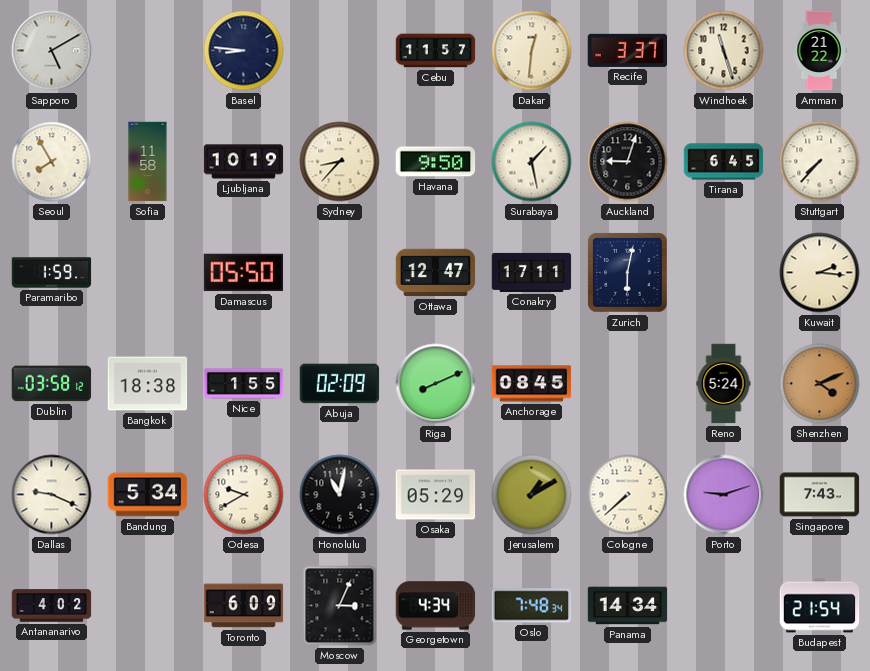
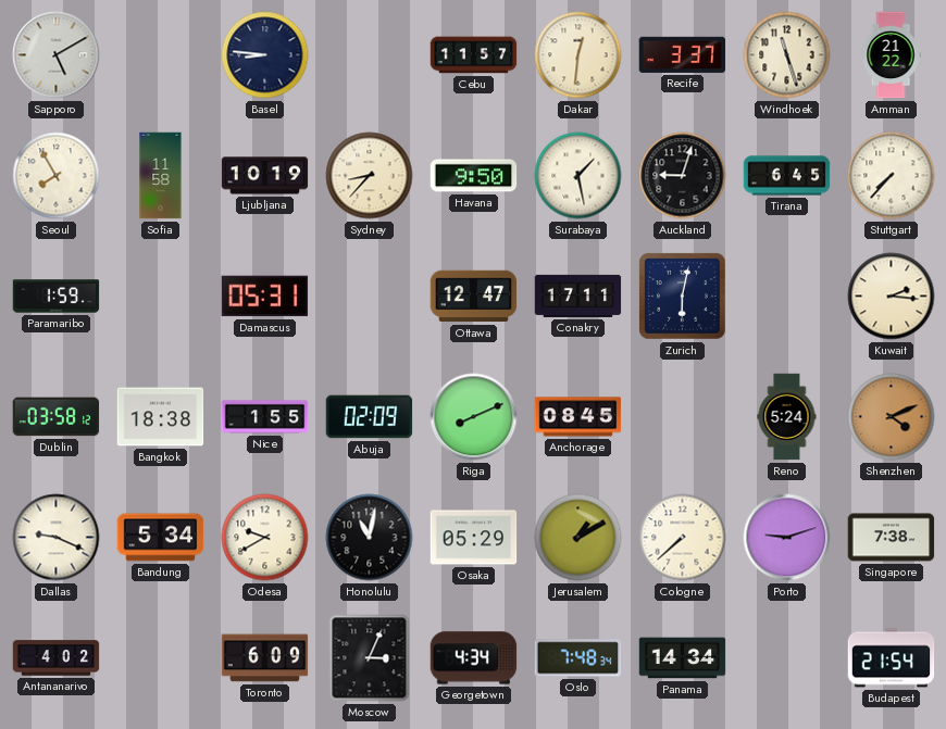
Damascus: 05:50 -> 05:31
Singapore: 7:43 -> 7:38
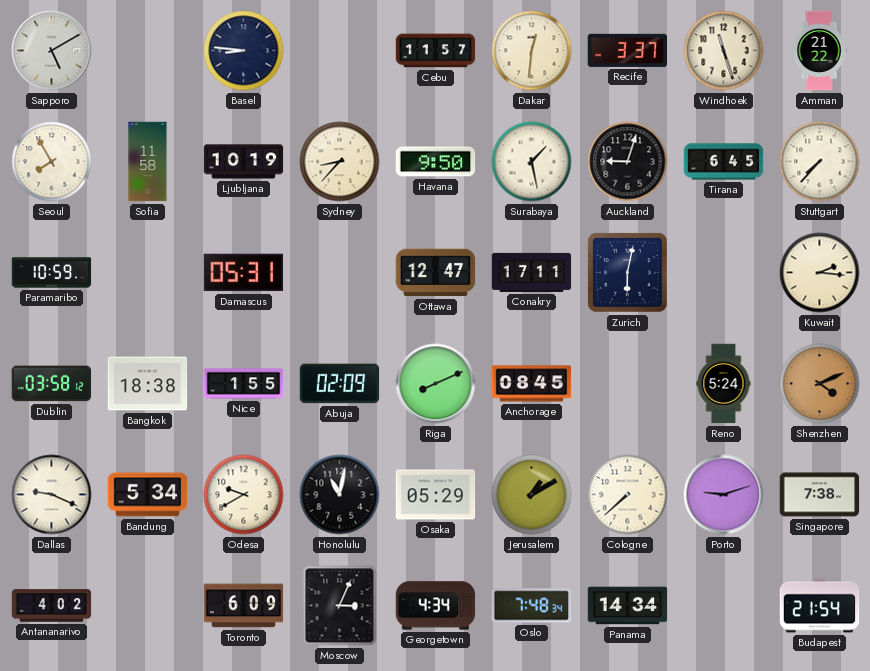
Paramaribo: 1:59 -> 10:59
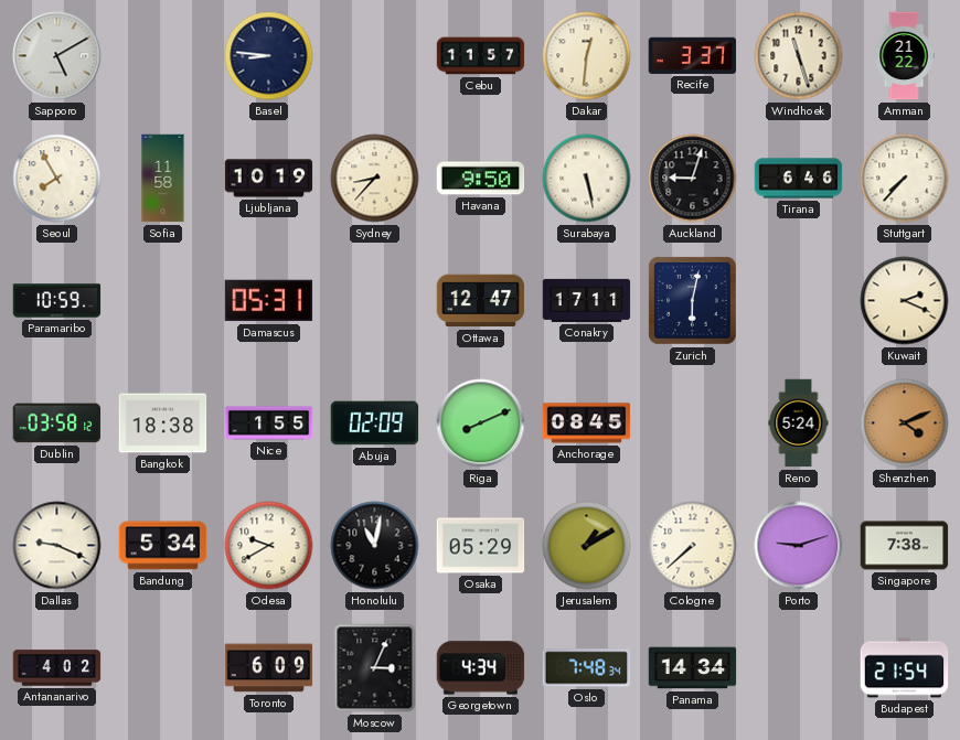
Surabaya: 1:28 -> 5:28
Tirana: 6:45 -> 6:46
Kuwait: 2:16 -> 2:19
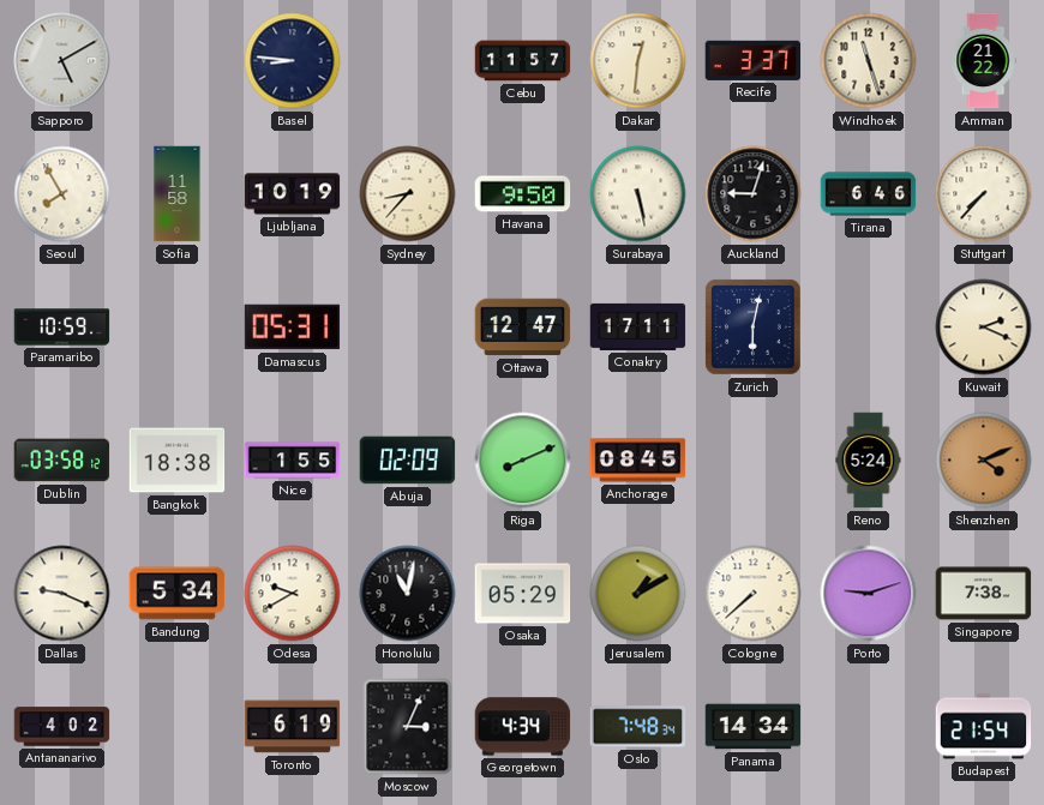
Toronto: 6:09 -> 6:19
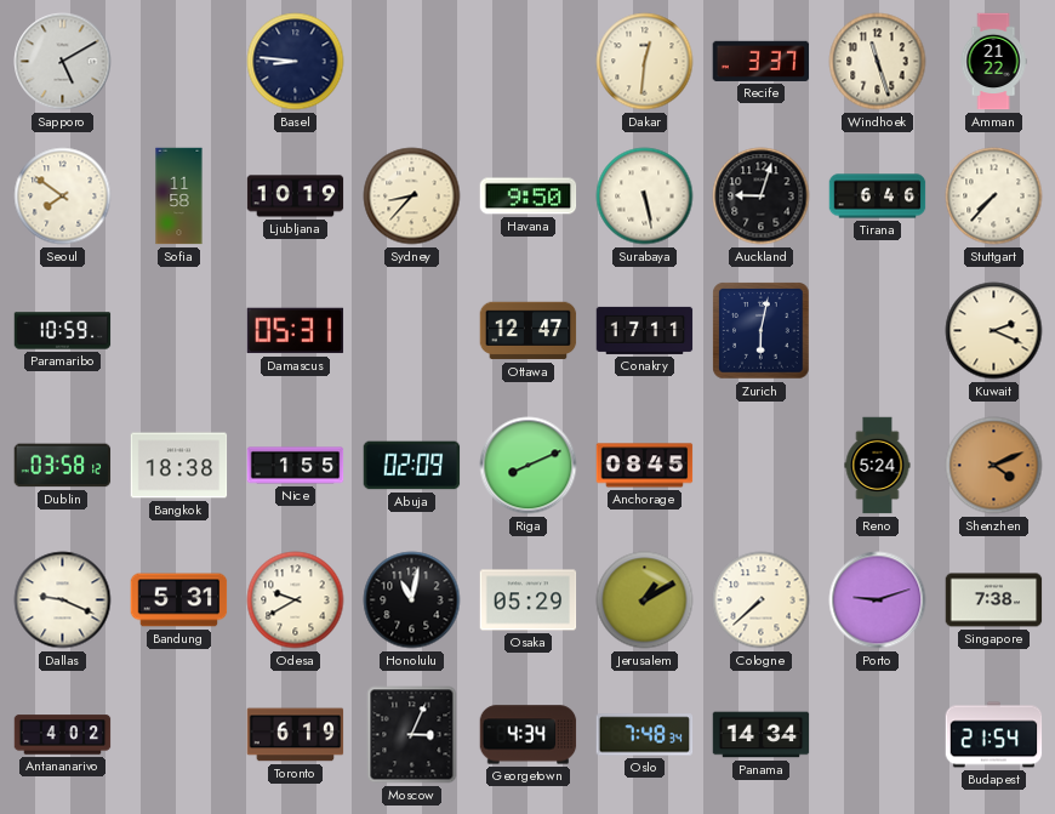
Cebu: 11:57 -> none
Seoul: 7:55 -> 7:51
Bandung: 5:34 -> 5:31
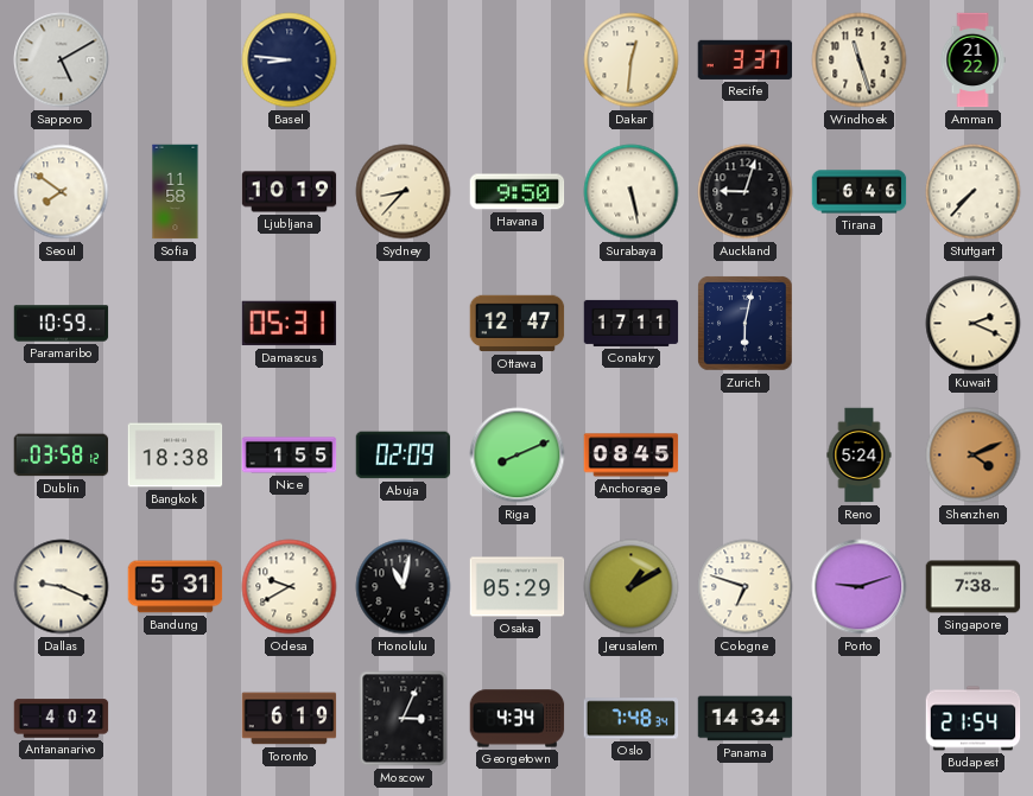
Cologne: 7:38 -> 6:48
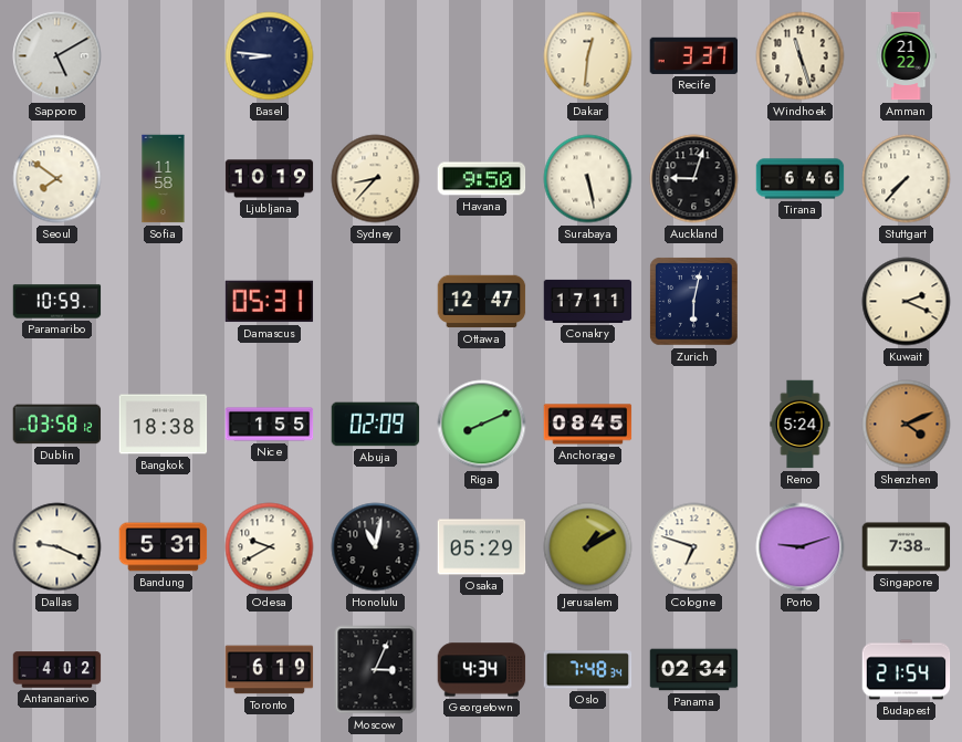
Panama: 14:34 -> 02:34
